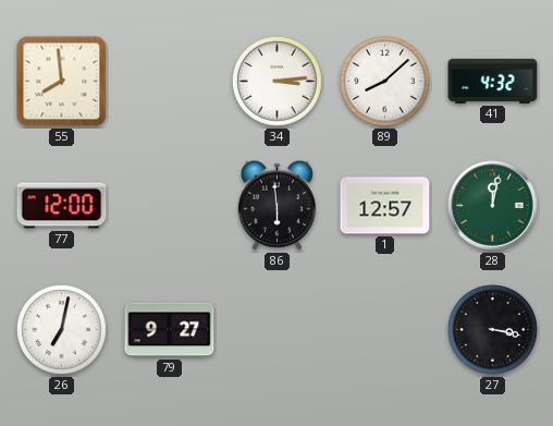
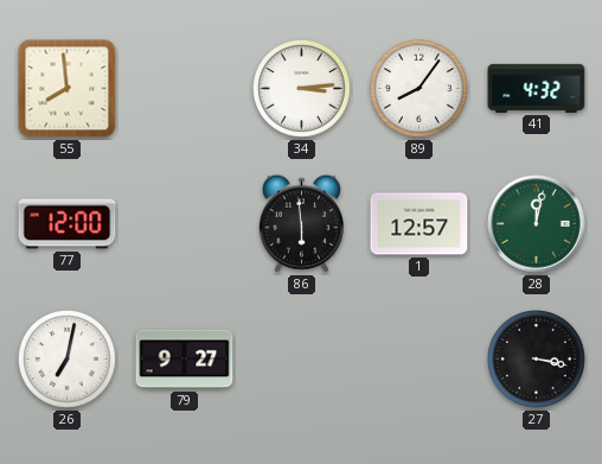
89: 8:08 -> 8:06
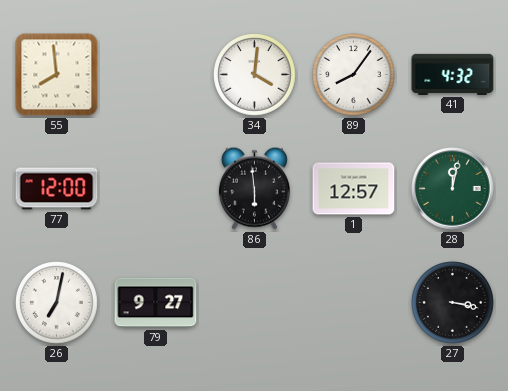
34: 3:14 -> 4:01
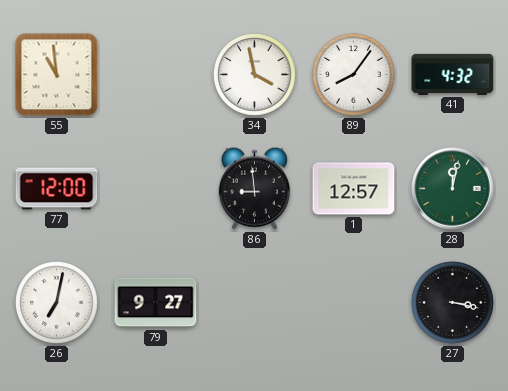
55: 7:59 -> 10:59
34: 4:01 -> 3:58
86: 5:59 -> 8:59
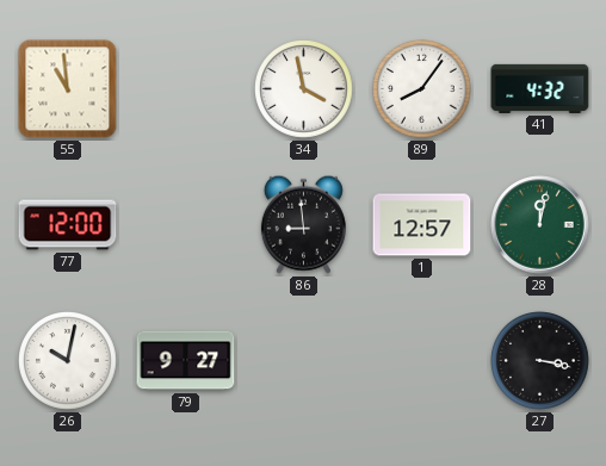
26: 7:02 -> 10:02
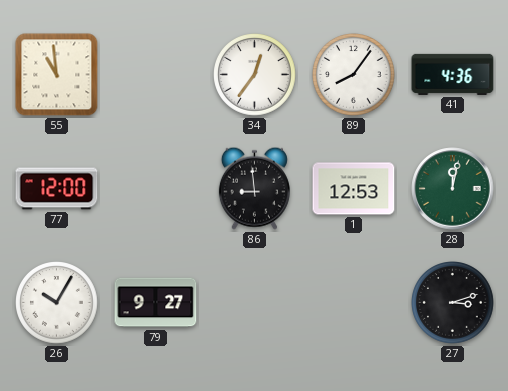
34: 3:58 -> 12:36
41: 4:32 -> 4:36
1: 12:57 -> 12:53
26: 10:02 -> 10:05
27: 3:17 -> 3:12
